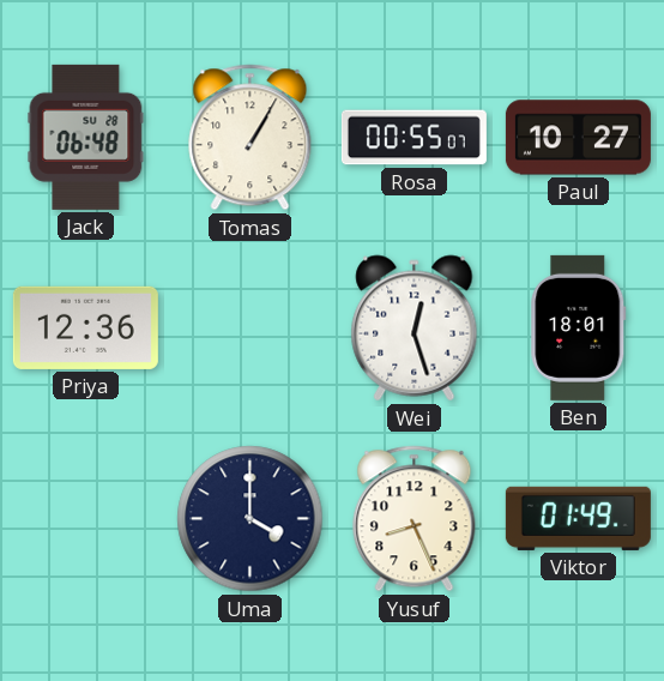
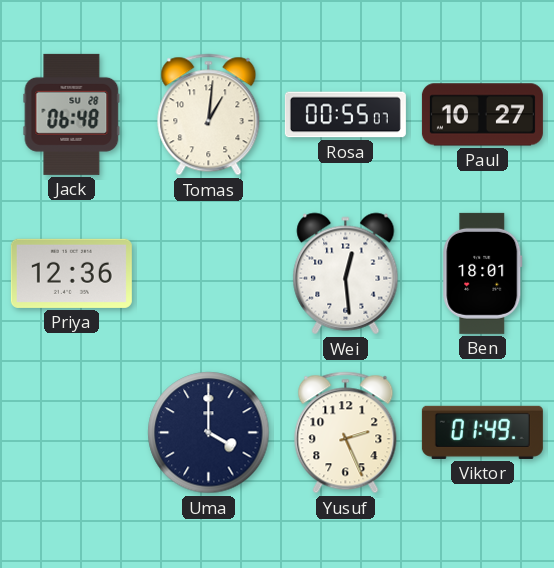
Tomas: 1:05 -> 1:01
Wei: 12:27 -> 12:29
Yusuf: 8:26 -> 2:26
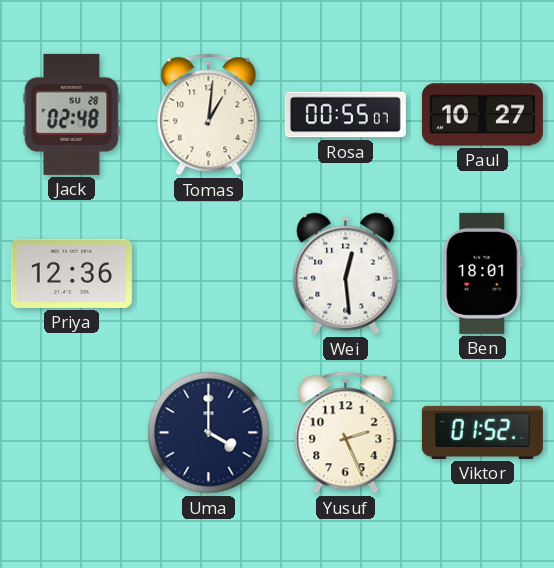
Jack: 06:48 -> 02:48
Viktor: 01:49 -> 01:52
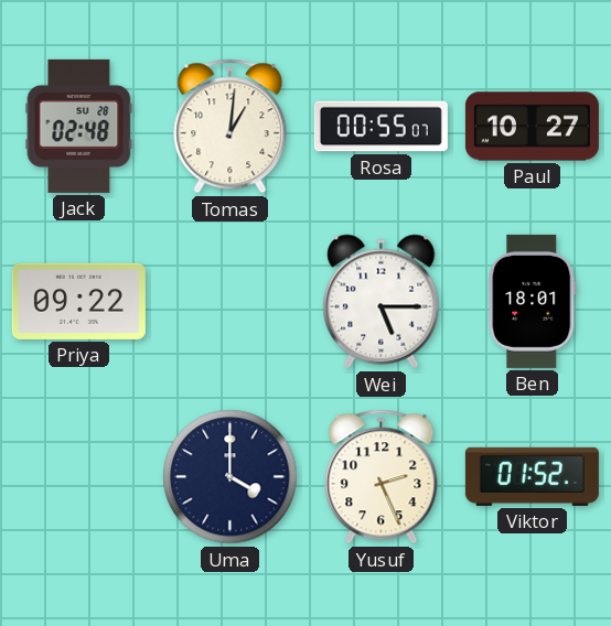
Priya: 12:36 -> 09:22
Wei: 12:29 -> 5:15
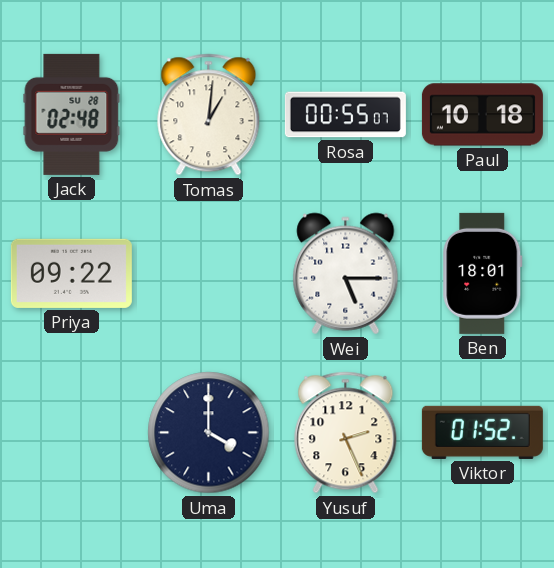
Paul: 10:27 -> 10:18
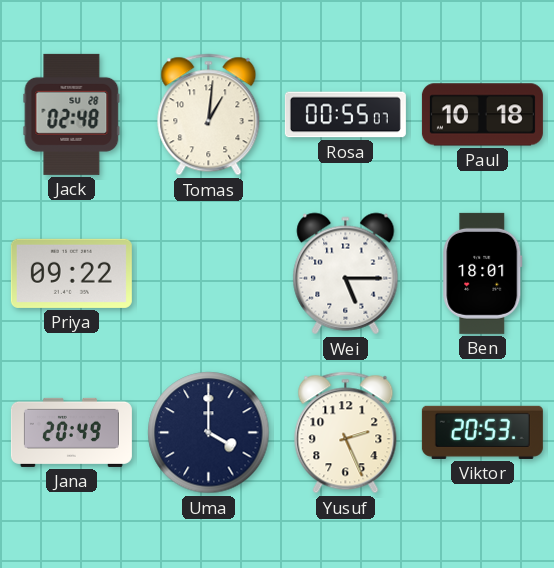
Jana: none -> 20:49
Viktor: 01:52 -> 20:53
